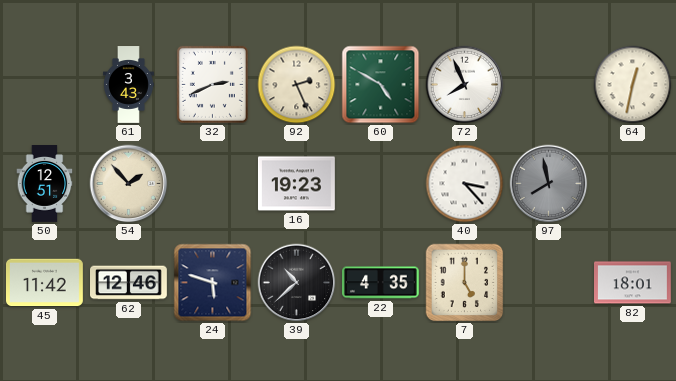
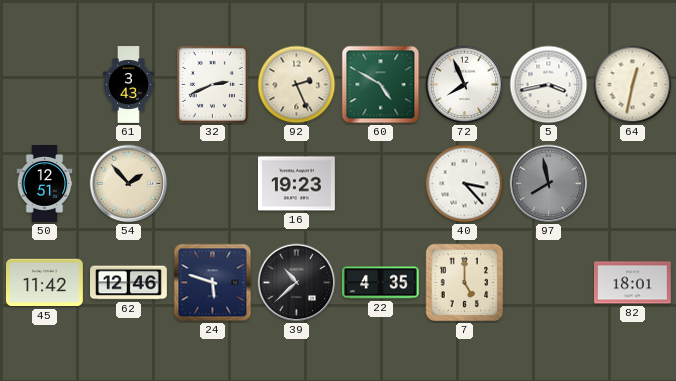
5: none -> 3:43
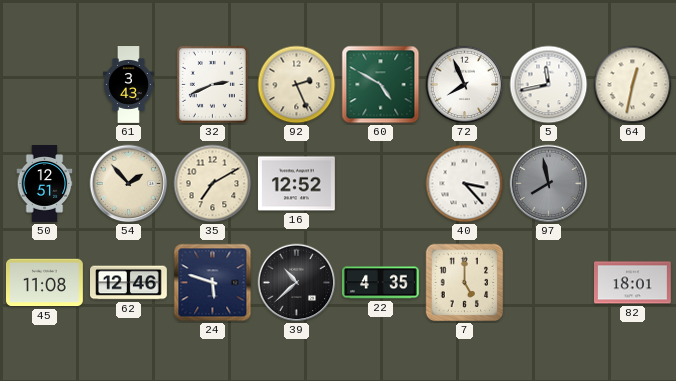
5: 3:43 -> 11:43
35: none -> 7:10
16: 19:23 -> 12:52
45: 11:42 -> 11:08
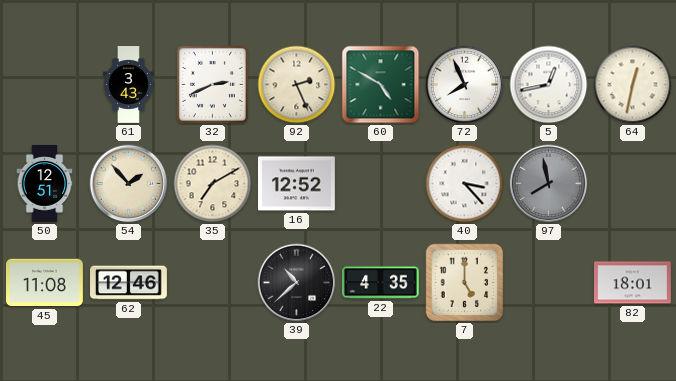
5: 11:43 -> 12:43
24: 5:48 -> none
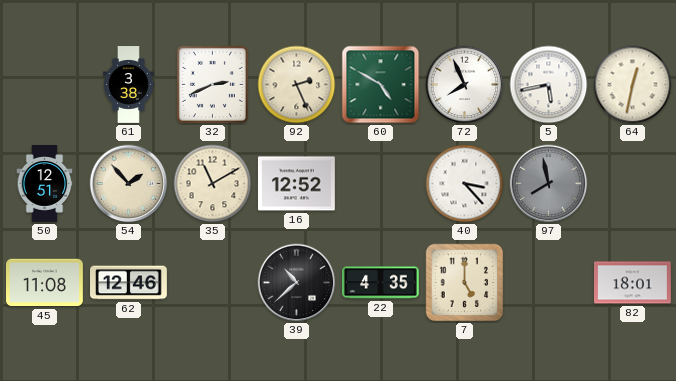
61: 3:43 -> 3:38
5: 12:43 -> 5:43
35: 7:10 -> 11:10
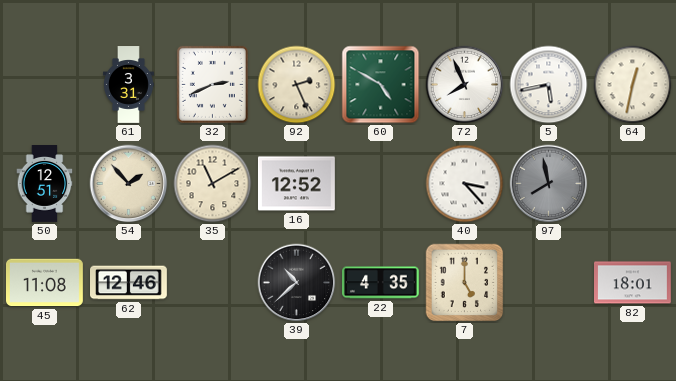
61: 3:38 -> 3:31
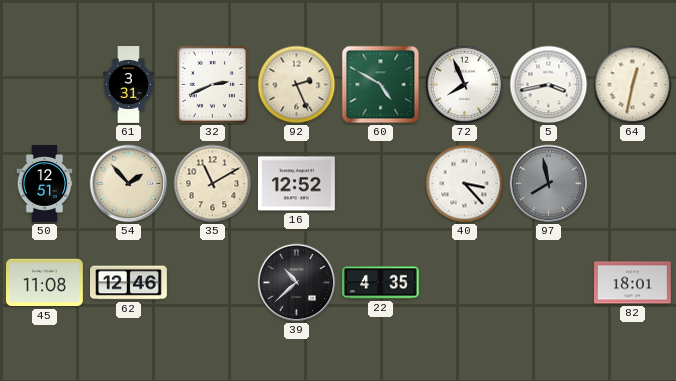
5: 5:43 -> 3:43
7: 5:00 -> none
